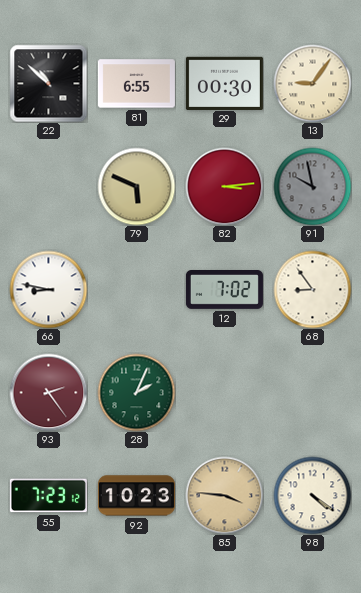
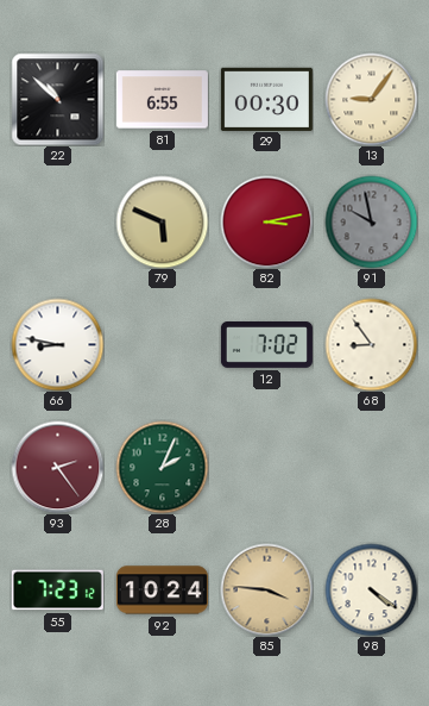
82: 3:14 -> 3:13
92: 10:23 -> 10:24
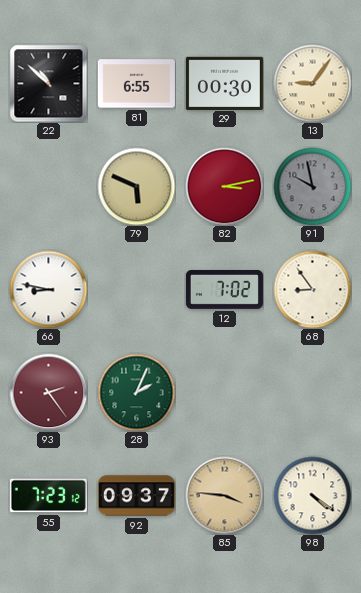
92: 10:24 -> 09:37
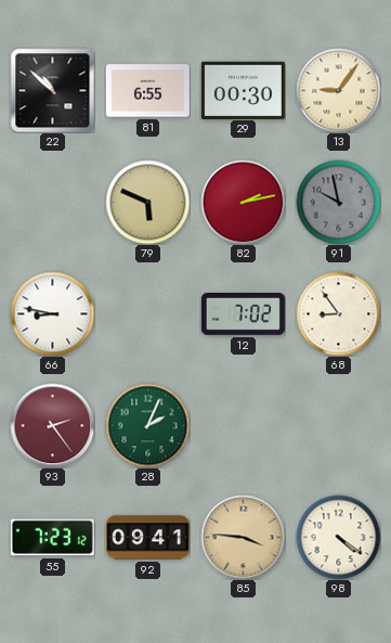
82: 3:13 -> 2:13
92: 09:37 -> 09:41
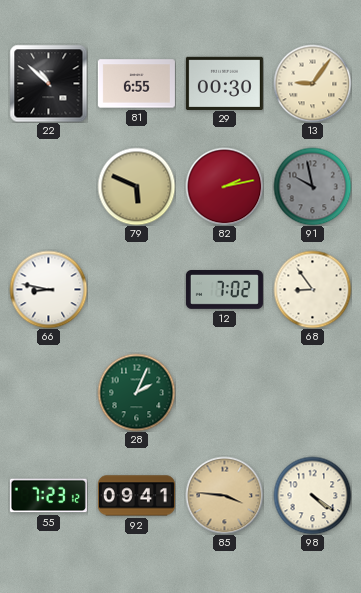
93: 2:24 -> none
